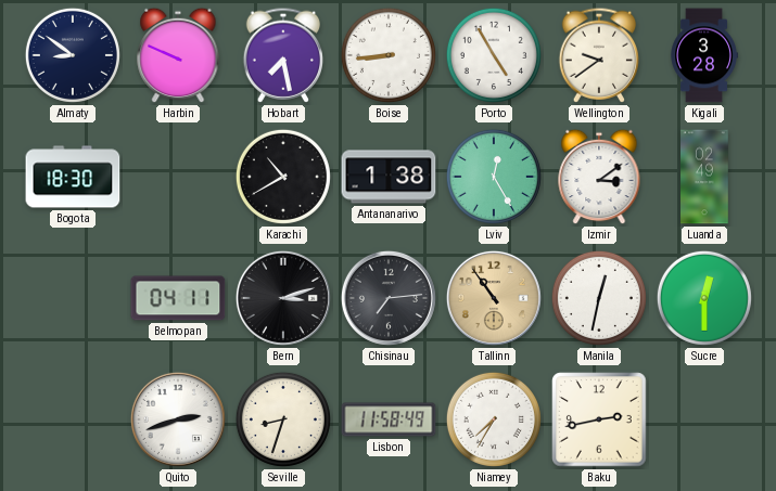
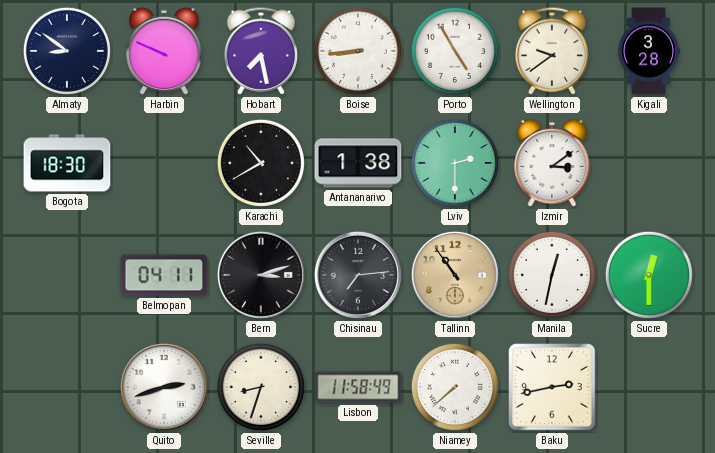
Lviv: 12:25 -> 2:30
Luanda: 02:49 -> none
Niamey: 7:35 -> 7:38
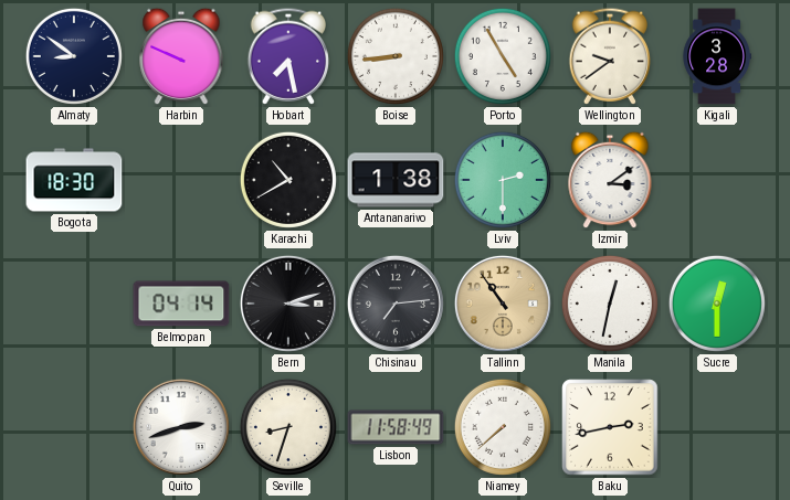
Belmopan: 04:11 -> 04:14
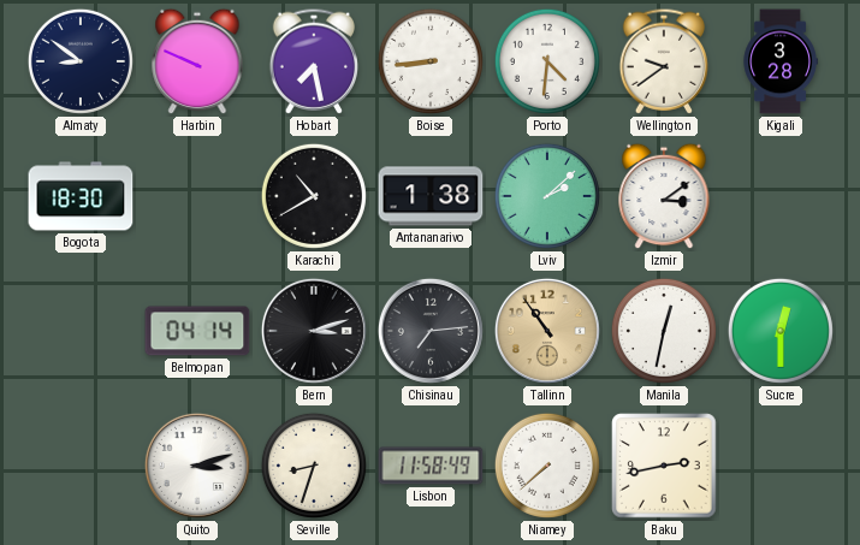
Porto: 4:55 -> 4:31
Lviv: 2:30 -> 2:08
Quito: 2:42 -> 3:12
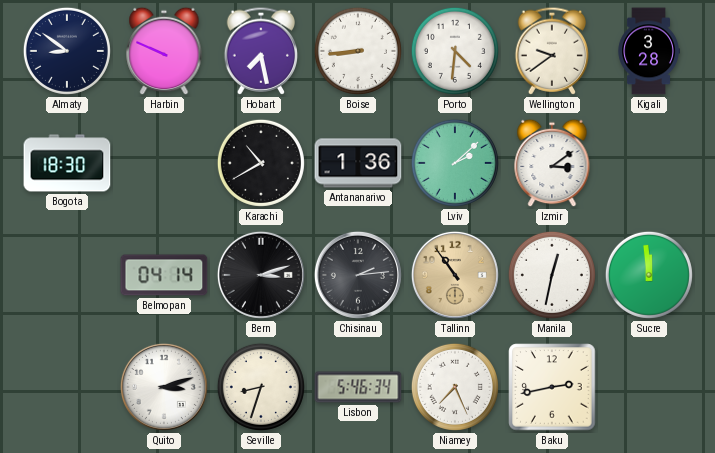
Antananarivo: 1:38 -> 1:36
Chisinau: 7:14 -> 2:14
Sucre: 12:30 -> 11:59
Lisbon: 11:58 -> 5:46
Niamey: 7:38 -> 7:26
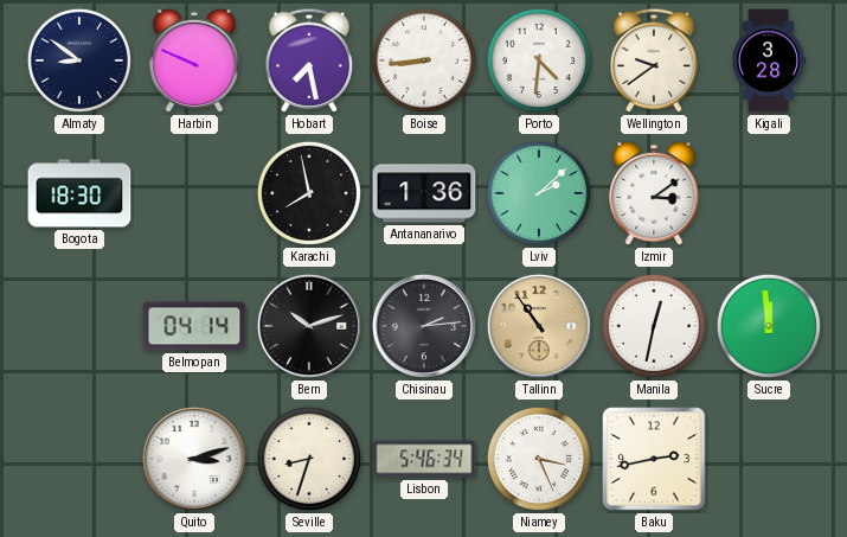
Karachi: 10:40 -> 7:58
Bern: 3:12 -> 10:12
Niamey: 7:26 -> 3:26
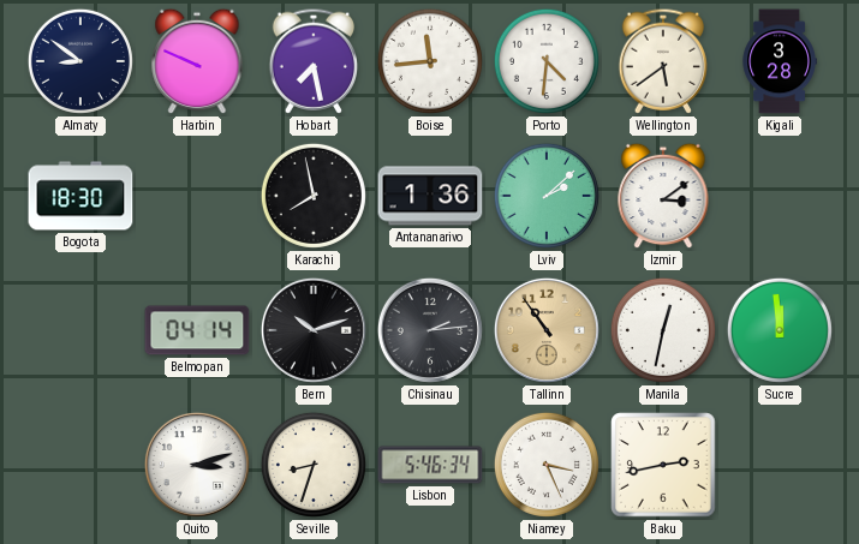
Boise: 8:44 -> 11:44
Wellington: 9:39 -> 5:39
